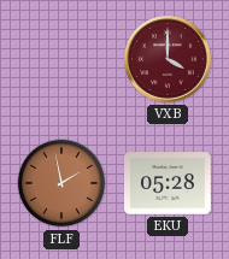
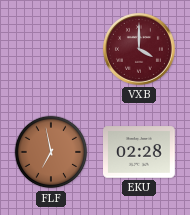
FLF: 1:58 -> 6:58
EKU: 05:28 -> 02:28
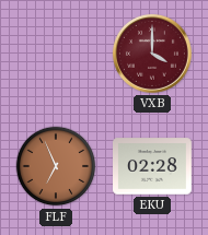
FLF: 6:58 -> 6:56
